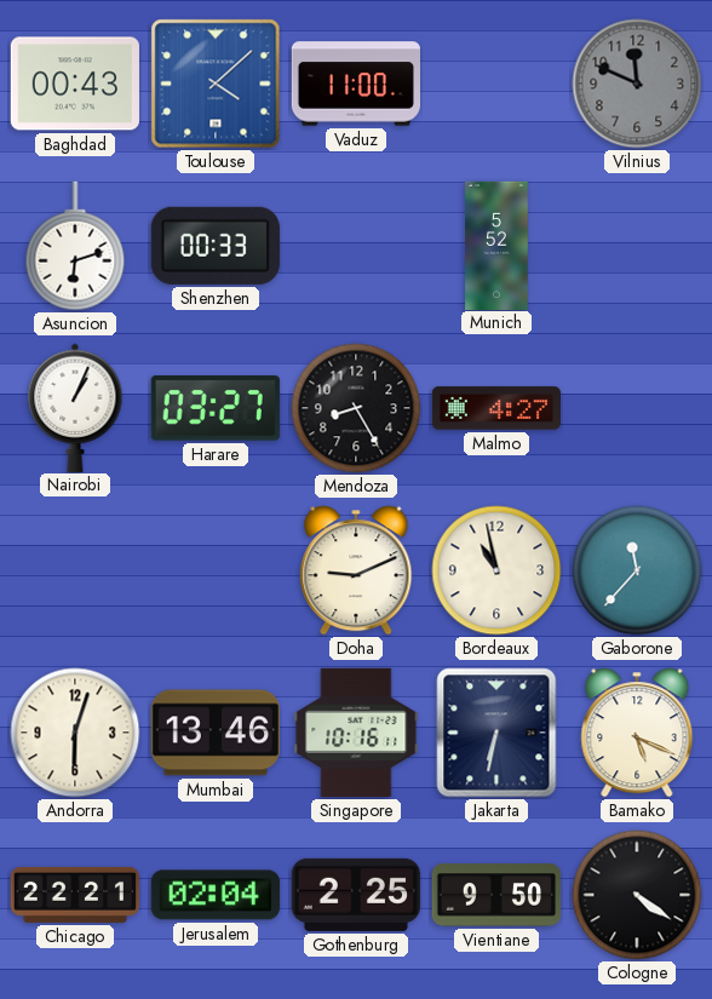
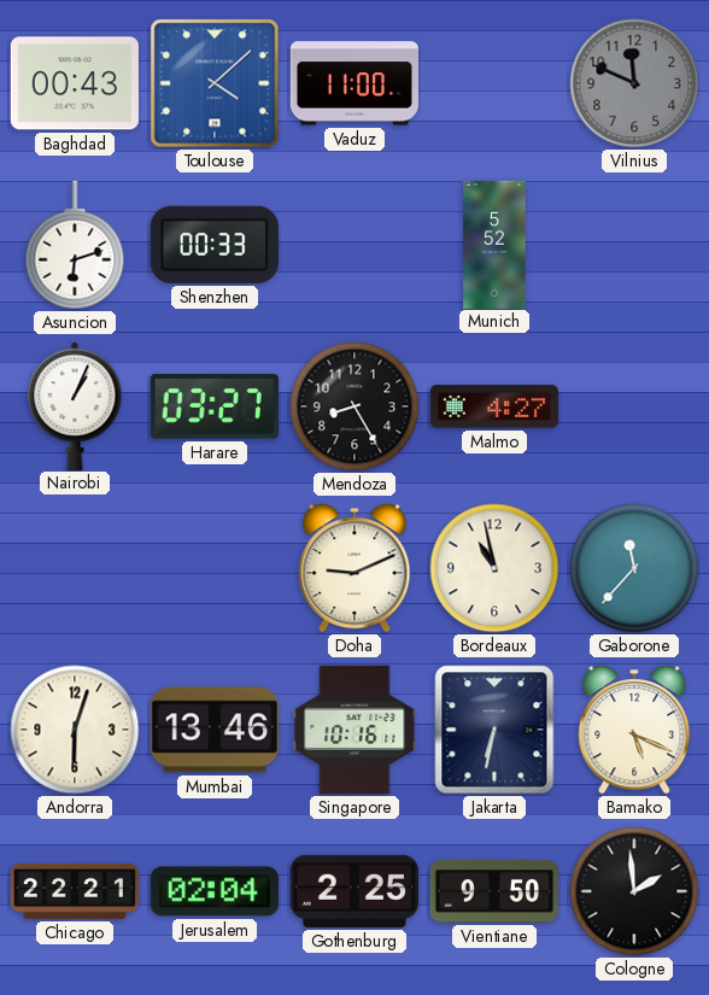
Cologne: 4:21 -> 1:59
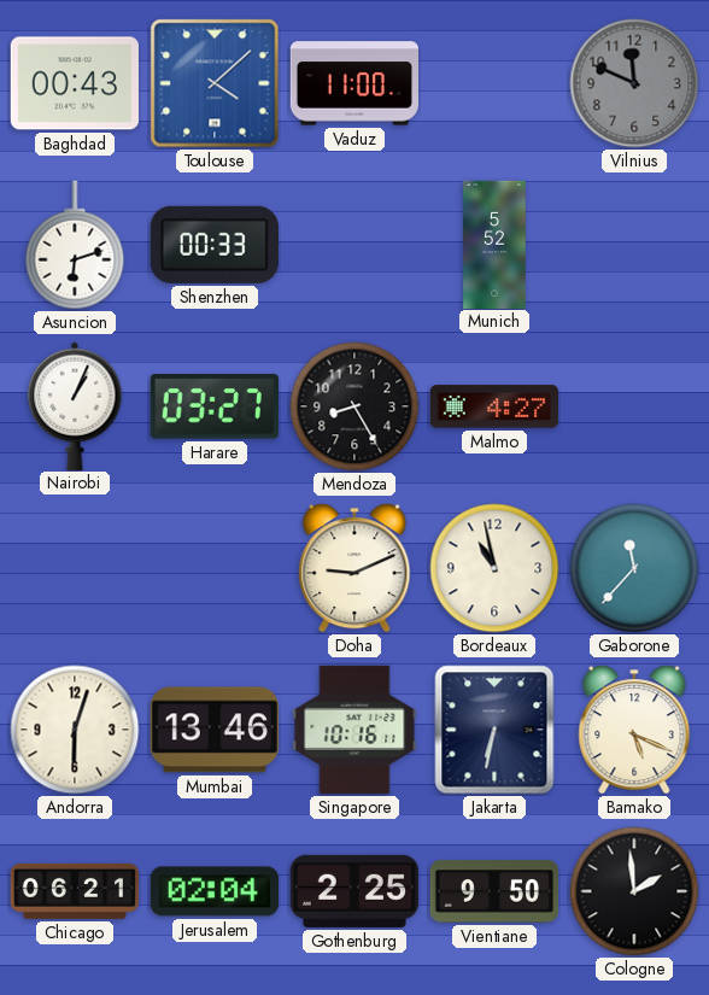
Chicago: 22:21 -> 06:21
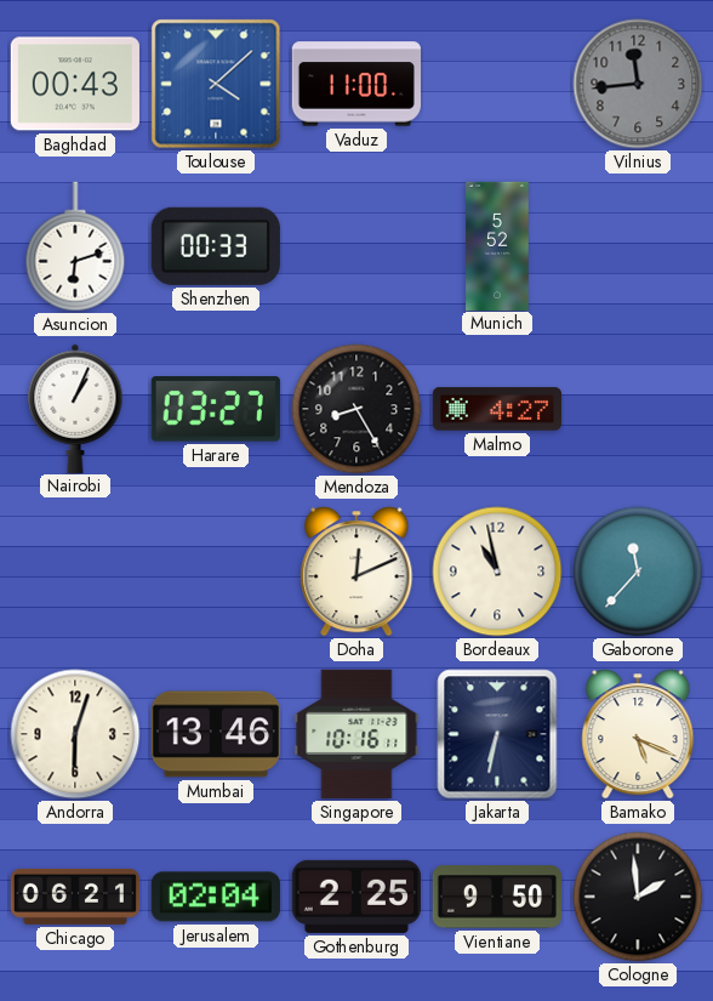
Vilnius: 11:49 -> 11:44
Doha: 9:11 -> 12:11
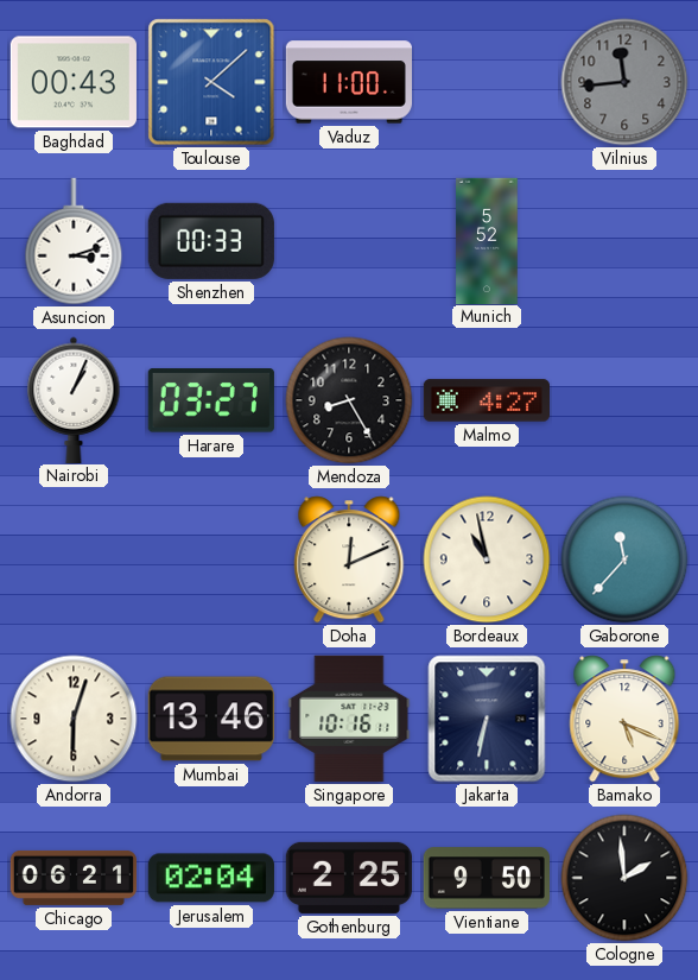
Asuncion: 6:12 -> 3:12
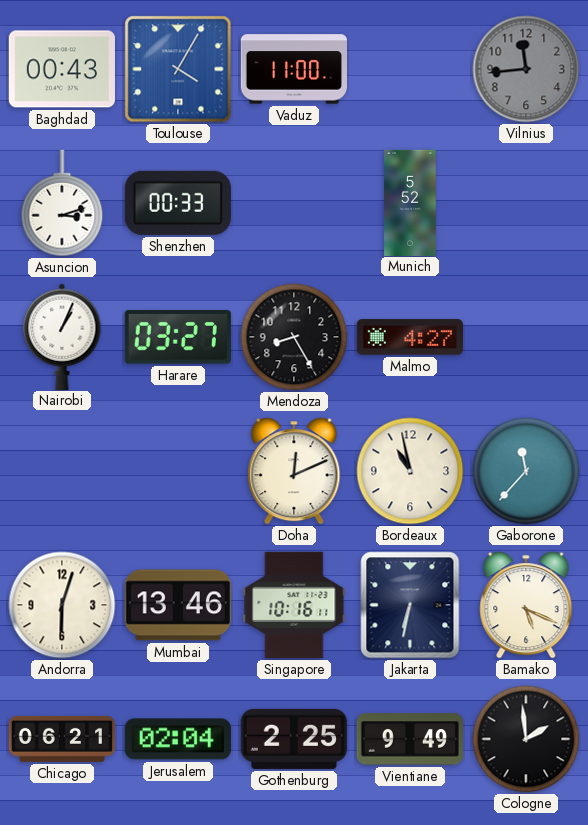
Toulouse: 4:08 -> 4:05
Vientiane: 9:50 -> 9:49
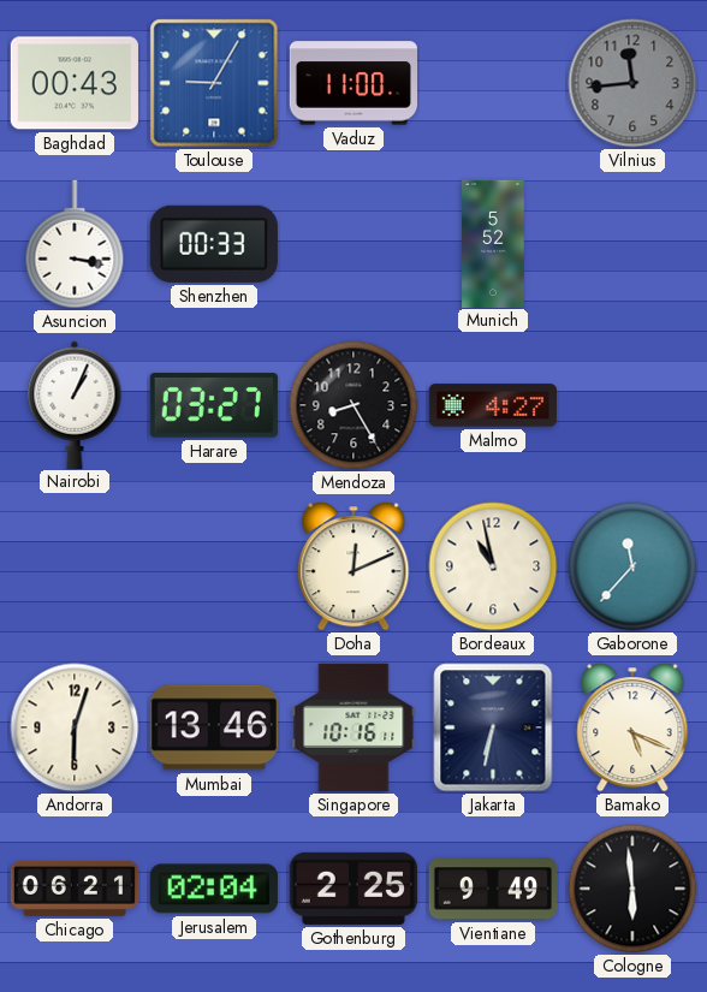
Toulouse: 4:05 -> 9:05
Asuncion: 3:12 -> 3:17
Cologne: 1:59 -> 5:59
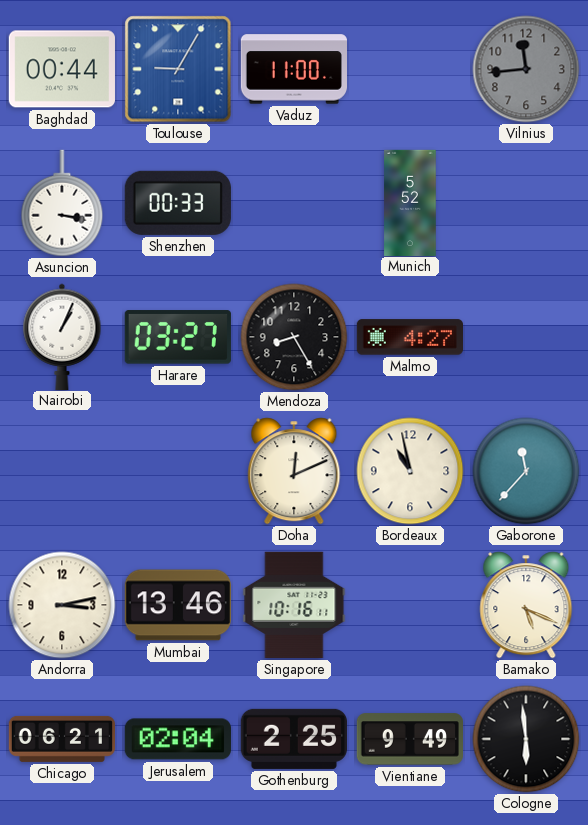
Baghdad: 00:43 -> 00:44
Andorra: 6:03 -> 3:13
Jakarta: 6:32 -> none
